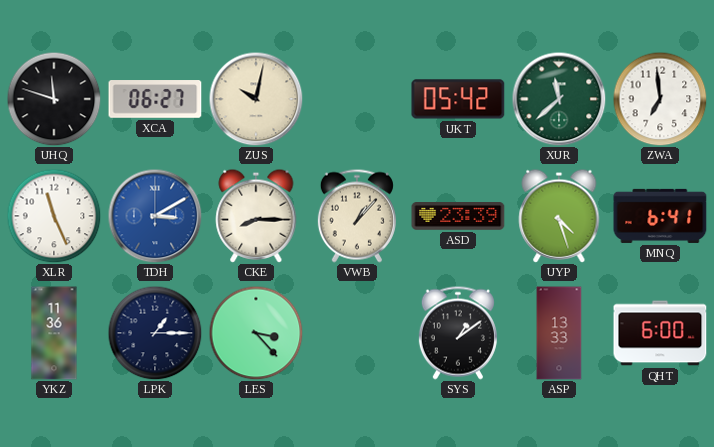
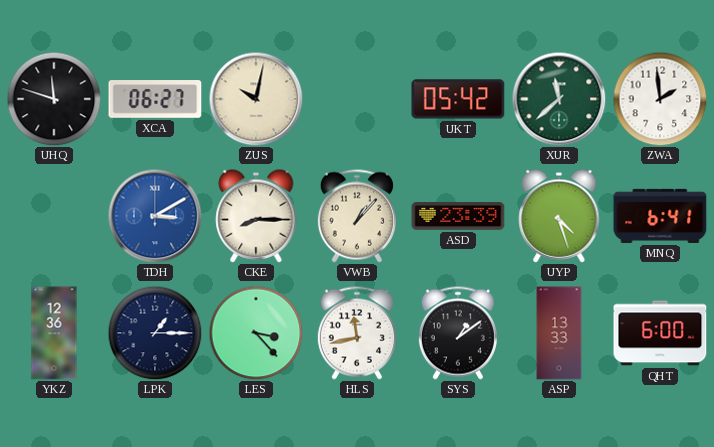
ZWA: 6:59 -> 1:59
XLR: 11:26 -> none
YKZ: 11:36 -> 12:36
HLS: none -> 11:43
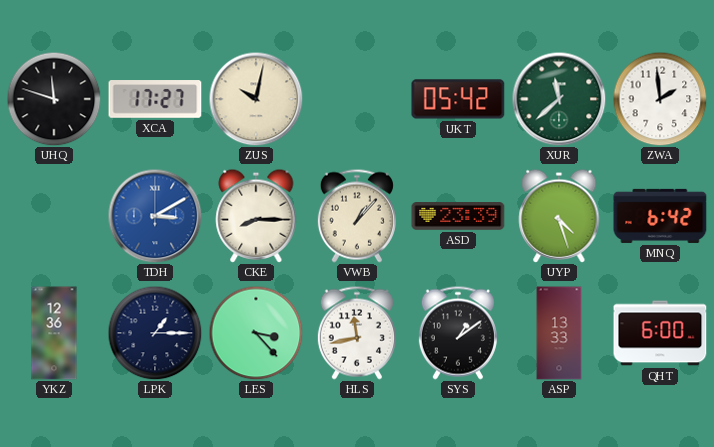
XCA: 06:27 -> 17:27
MNQ: 6:41 -> 6:42
